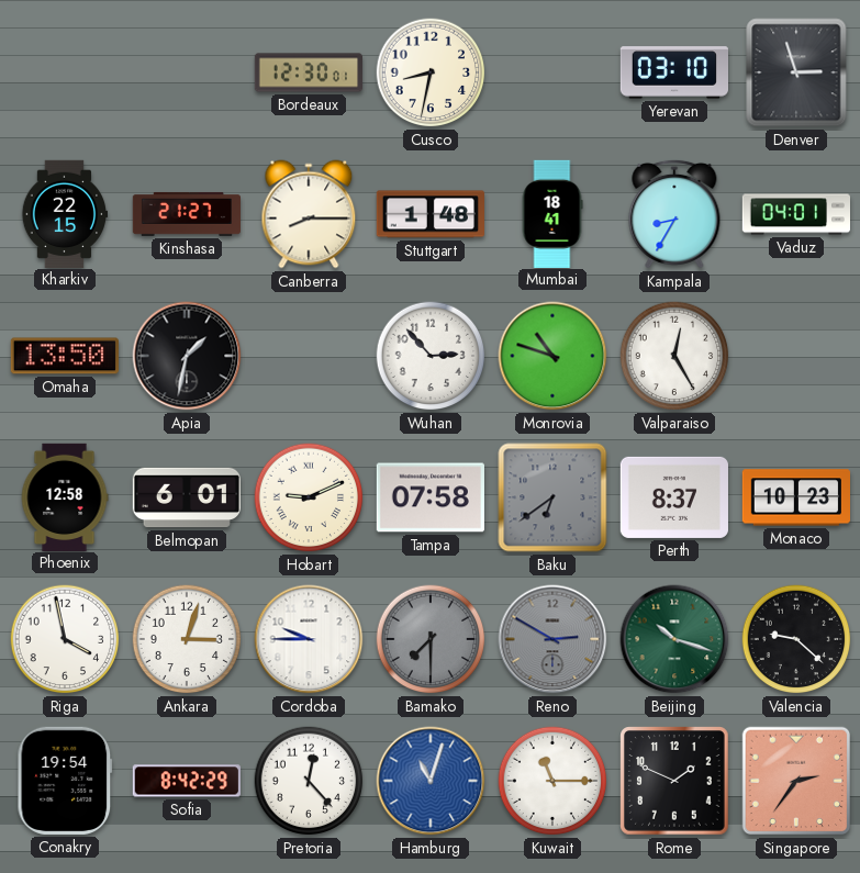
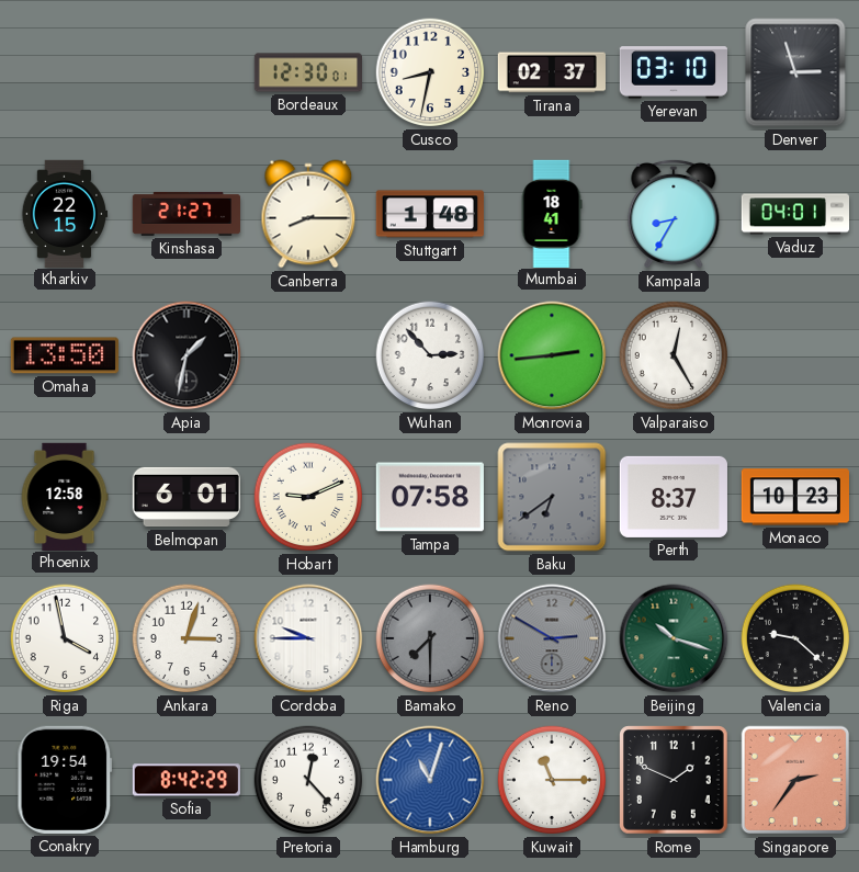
Tirana: none -> 02:37
Monrovia: 10:48 -> 2:44
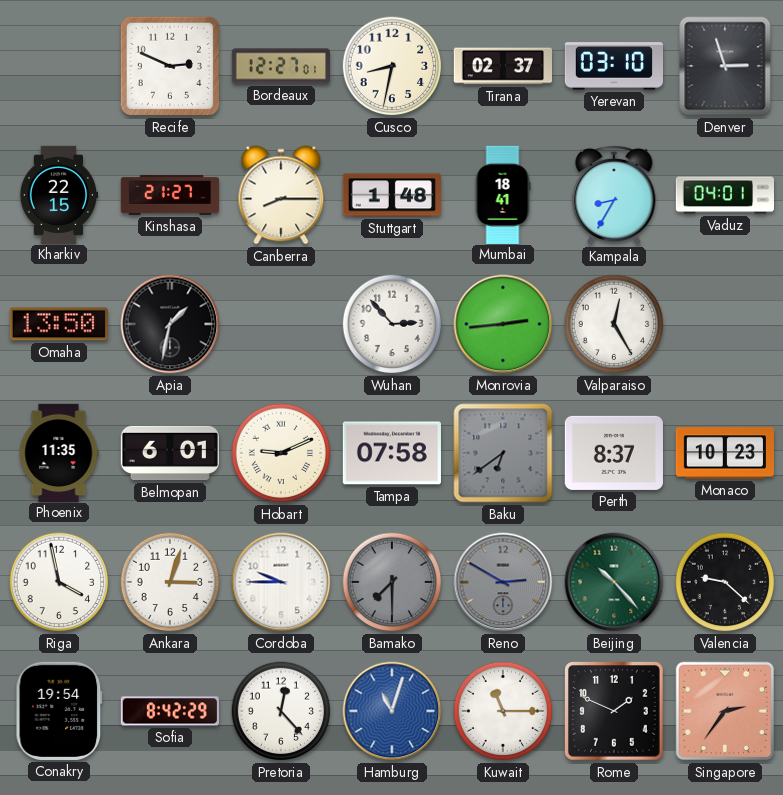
Recife: none -> 2:49
Bordeaux: 12:30 -> 12:27
Phoenix: 12:58 -> 11:35
Beijing: 10:18 -> 10:23
